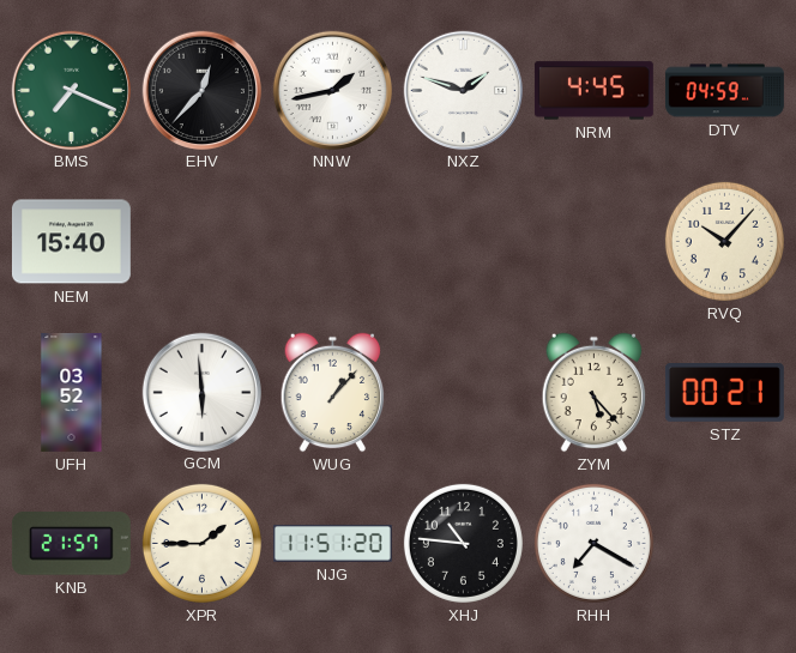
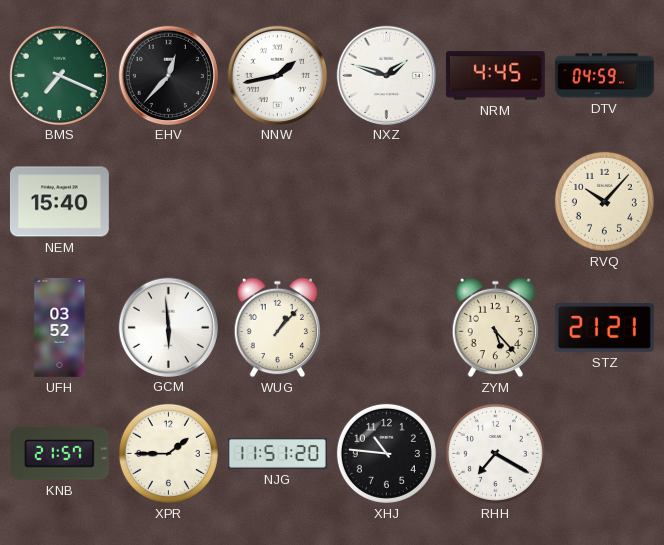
STZ: 00:21 -> 21:21
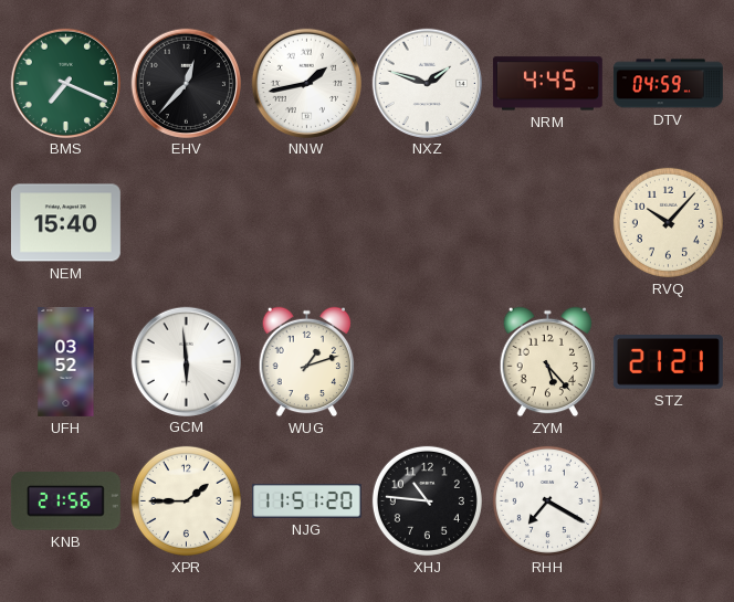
WUG: 1:07 -> 1:12
KNB: 21:57 -> 21:56
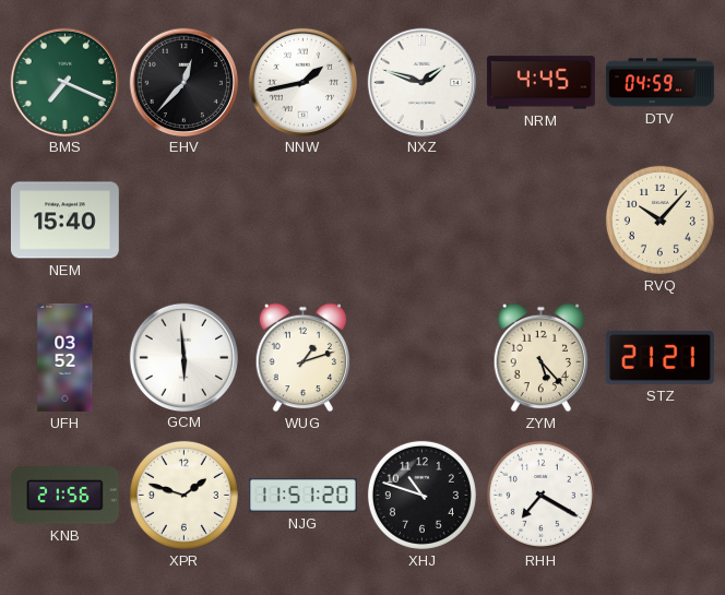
XPR: 1:45 -> 1:48
XHJ: 10:46 -> 10:48
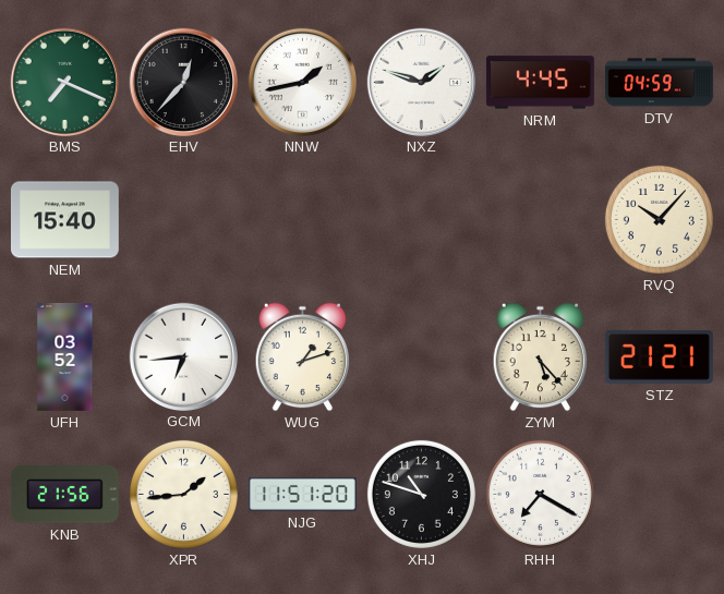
GCM: 5:59 -> 6:44
XPR: 1:48 -> 1:44
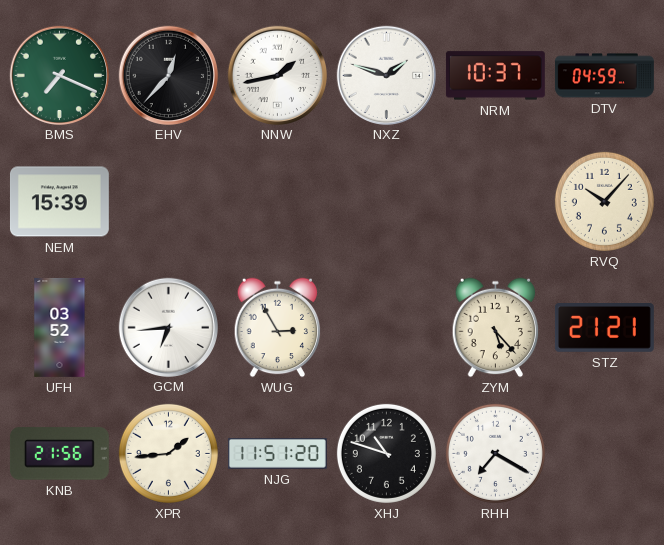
NRM: 4:45 -> 10:37
NEM: 15:40 -> 15:39
WUG: 1:12 -> 2:55
